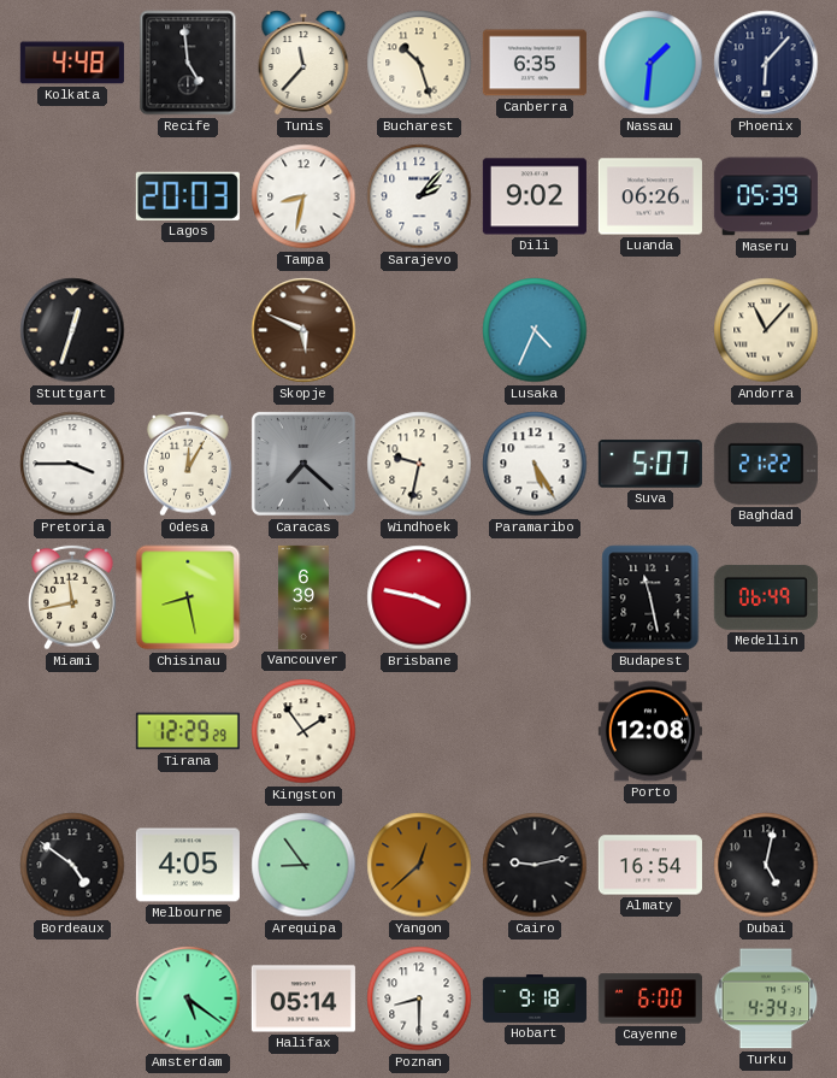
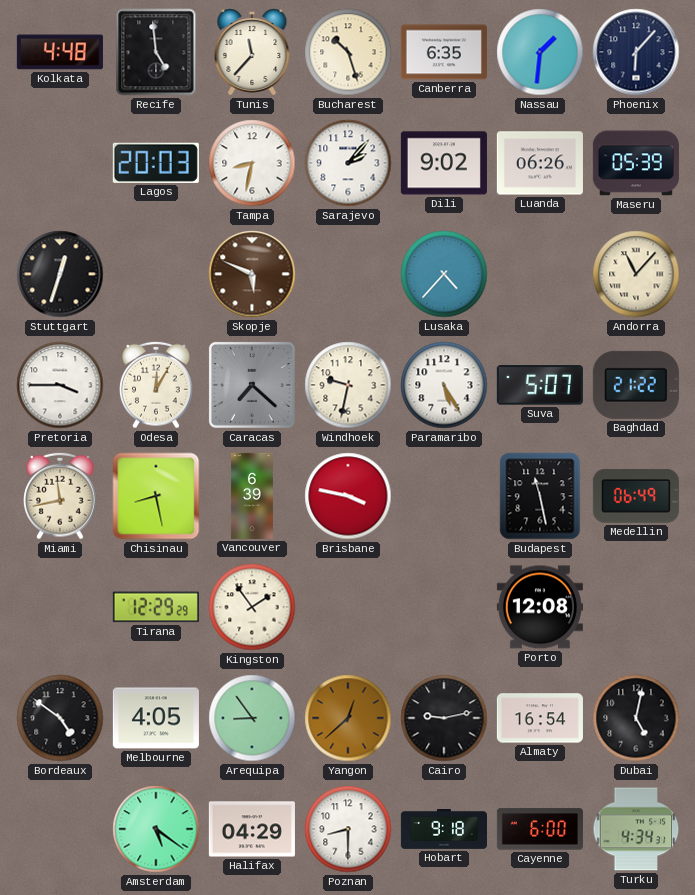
Lusaka: 4:34 -> 4:37
Halifax: 05:14 -> 04:29
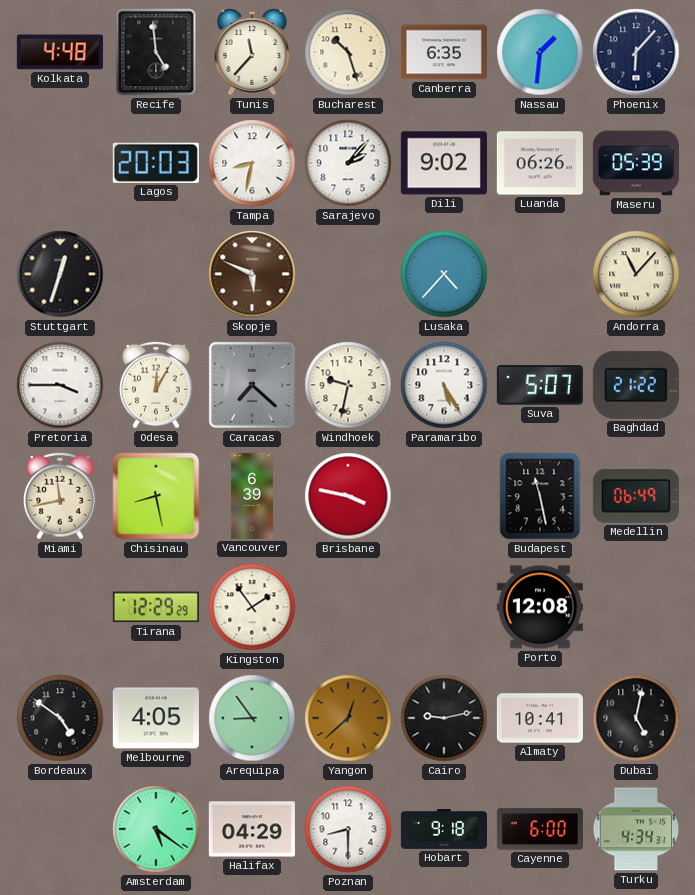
Almaty: 16:54 -> 10:41
